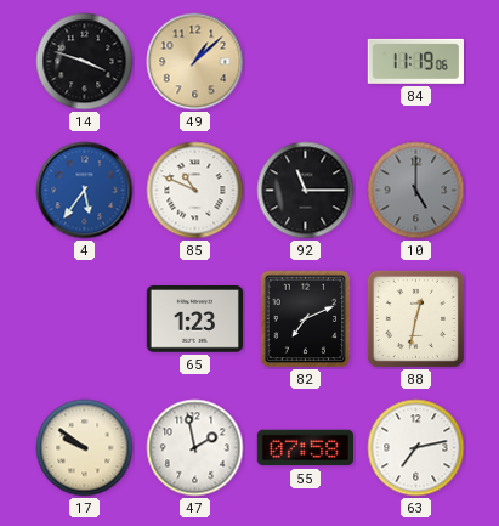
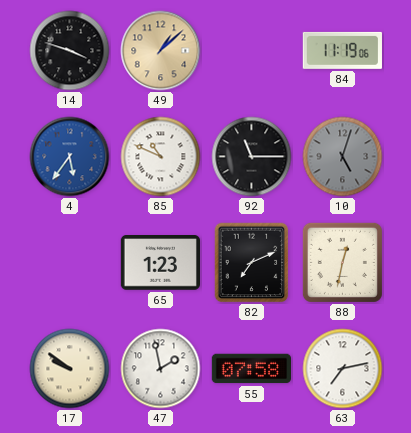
10: 5:00 -> 5:03
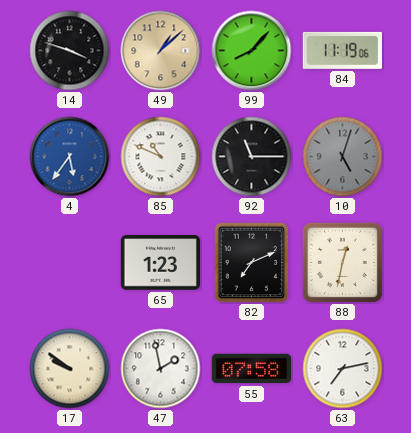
99: none -> 8:07
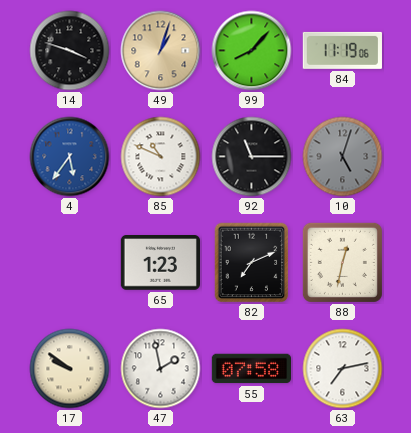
49: 1:08 -> 1:03
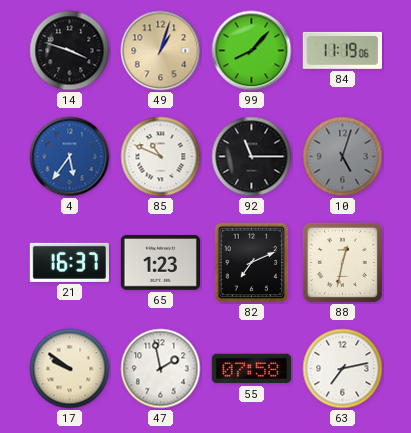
21: none -> 16:37
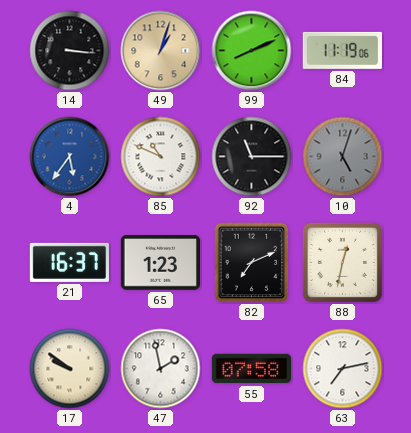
14: 3:48 -> 3:16
99: 8:07 -> 8:11
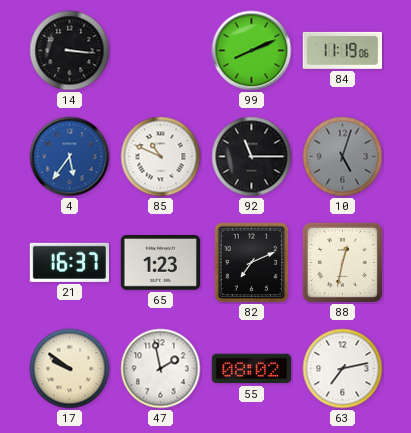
49: 1:03 -> none
55: 07:58 -> 08:02
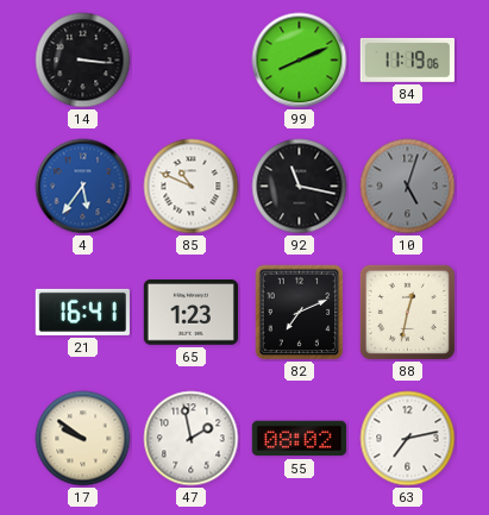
92: 11:15 -> 11:17
21: 16:37 -> 16:41
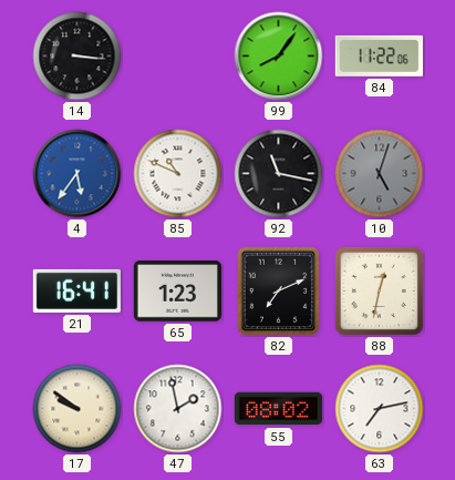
99: 8:11 -> 8:06
84: 11:19 -> 11:22
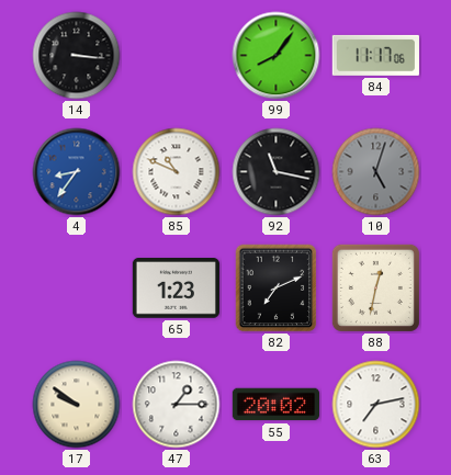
84: 11:22 -> 11:17
4: 5:36 -> 8:36
21: 16:41 -> none
47: 1:58 -> 1:15
55: 08:02 -> 20:02
